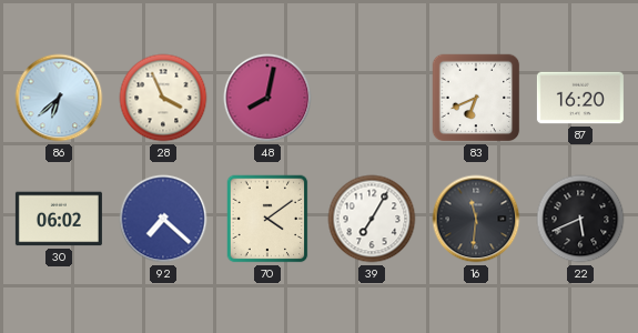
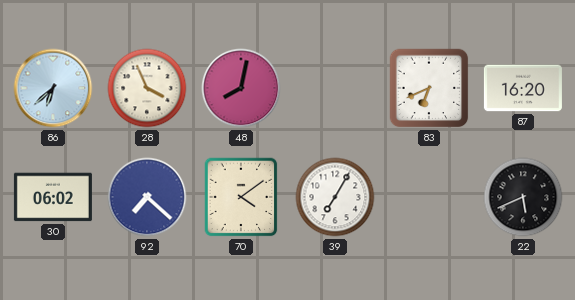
16: 11:31 -> none
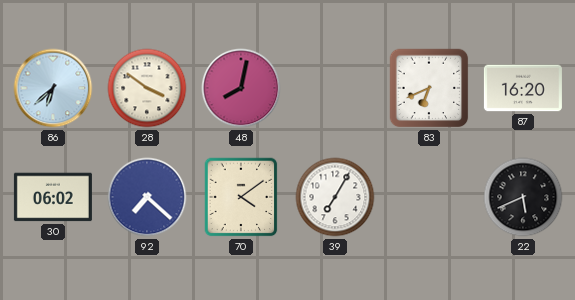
28: 3:56 -> 3:51
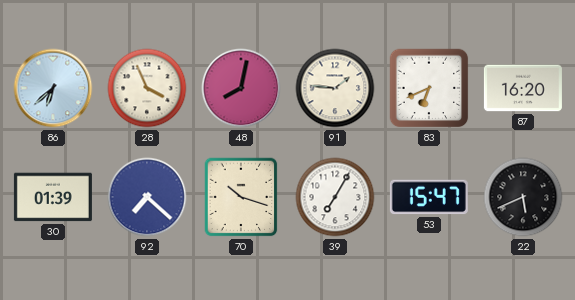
28: 3:51 -> 3:56
91: none -> 1:46
30: 06:02 -> 01:39
70: 4:09 -> 10:18
53: none -> 15:47
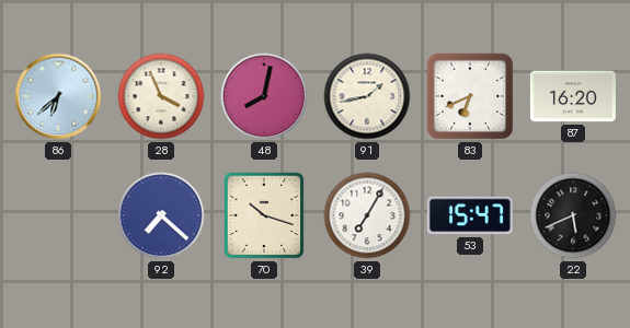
91: 1:46 -> 1:43
30: 01:39 -> none
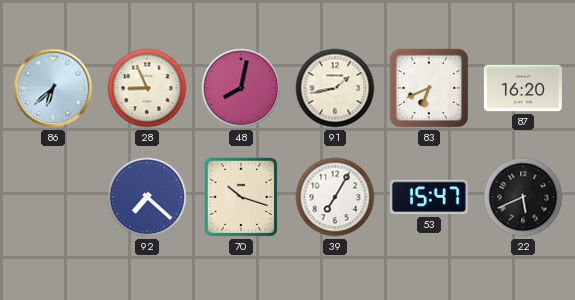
28: 3:56 -> 8:56
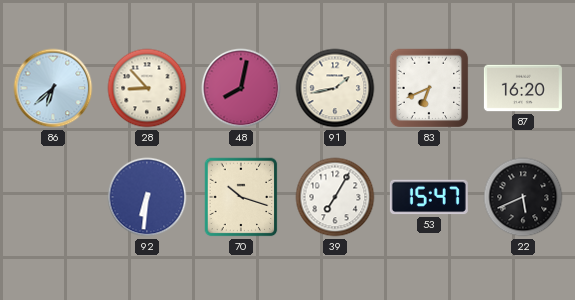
28: 8:56 -> 8:53
92: 7:22 -> 6:31
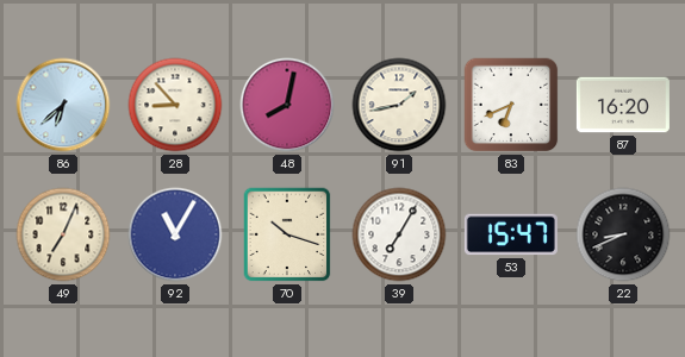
49: none -> 7:04
92: 6:31 -> 11:05
22: 5:41 -> 8:41
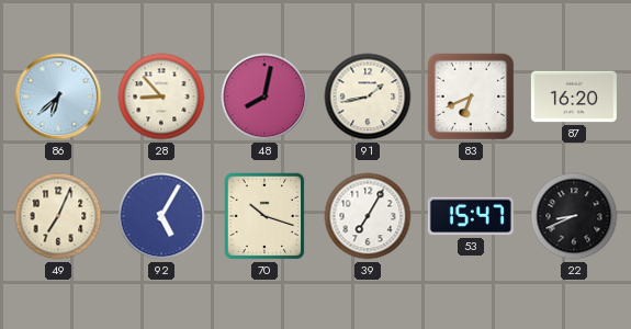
92: 11:05 -> 5:05
